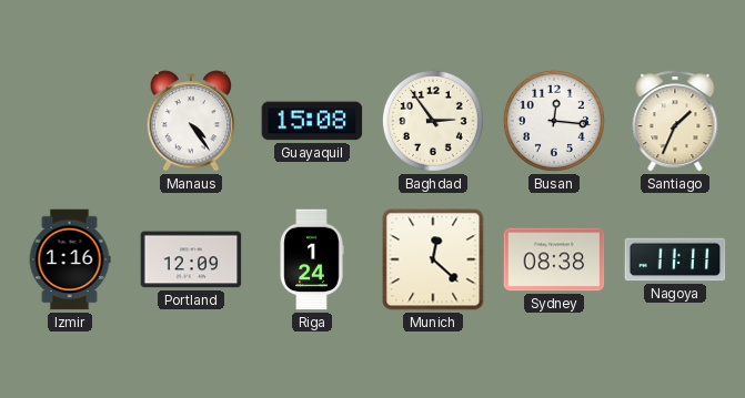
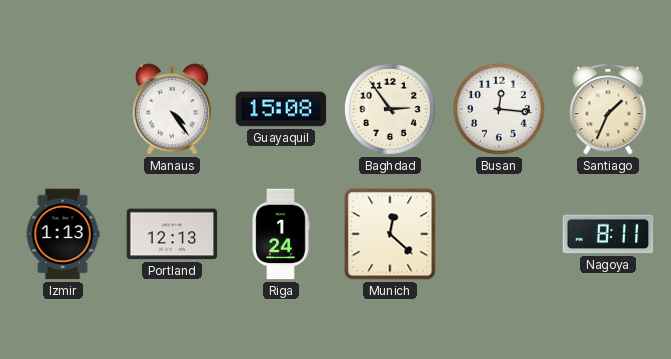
Izmir: 1:16 -> 1:13
Portland: 12:09 -> 12:13
Sydney: 08:38 -> none
Nagoya: 11:11 -> 8:11
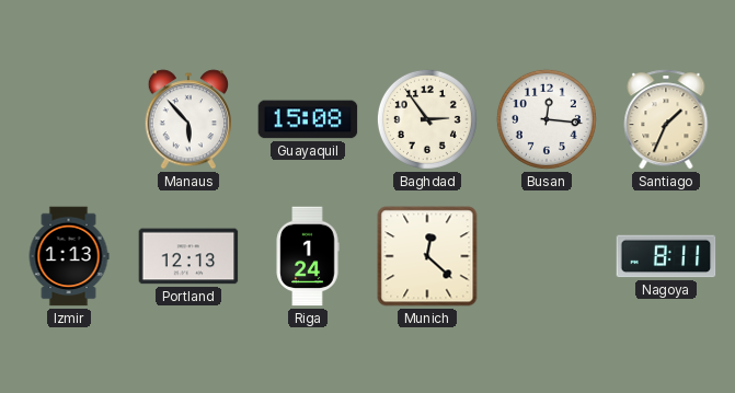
Manaus: 4:24 -> 5:53
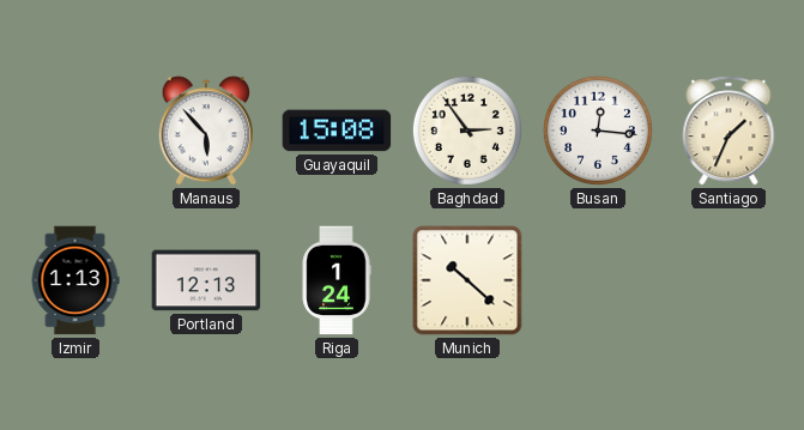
Munich: 12:22 -> 10:22
Nagoya: 8:11 -> none
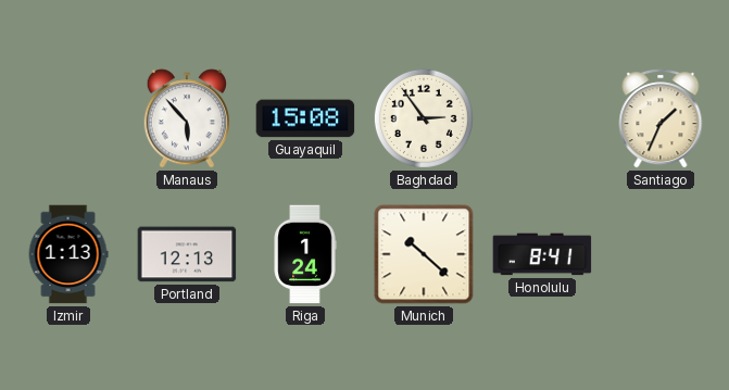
Busan: 12:16 -> none
Honolulu: none -> 8:41
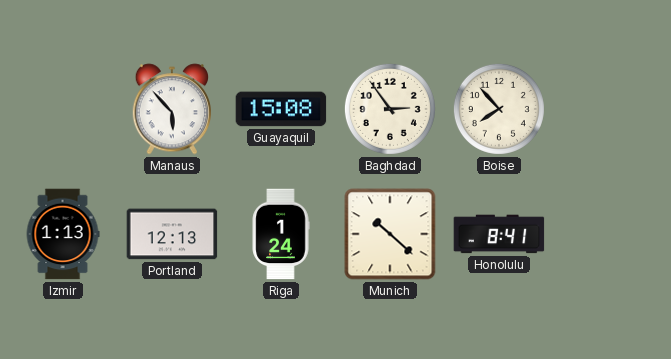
Boise: none -> 7:53
Santiago: 1:34 -> none
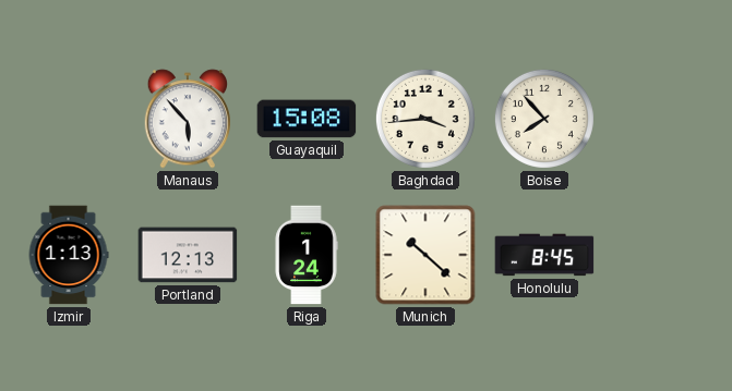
Baghdad: 2:54 -> 3:44
Honolulu: 8:41 -> 8:45
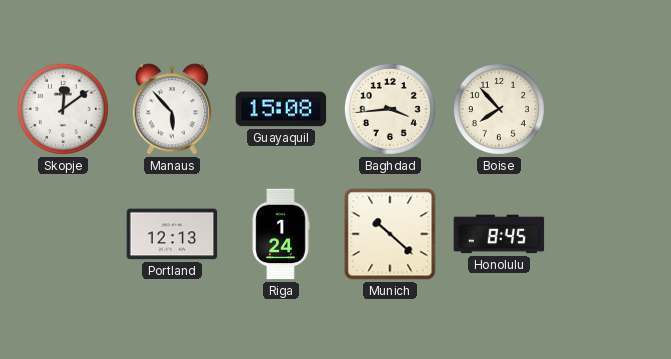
Skopje: none -> 12:09
Izmir: 1:13 -> none
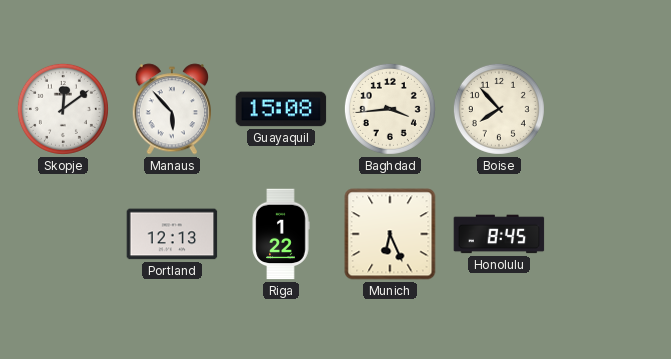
Riga: 1:24 -> 1:22
Munich: 10:22 -> 6:26
